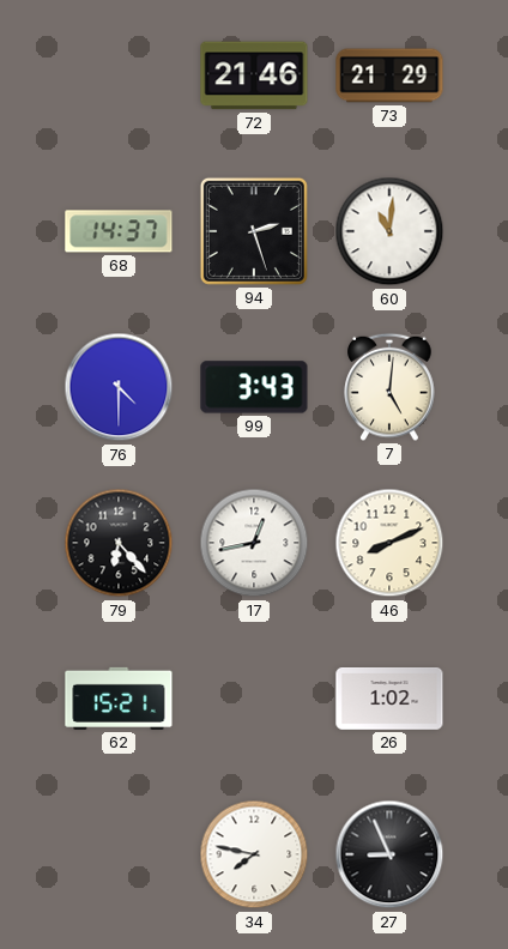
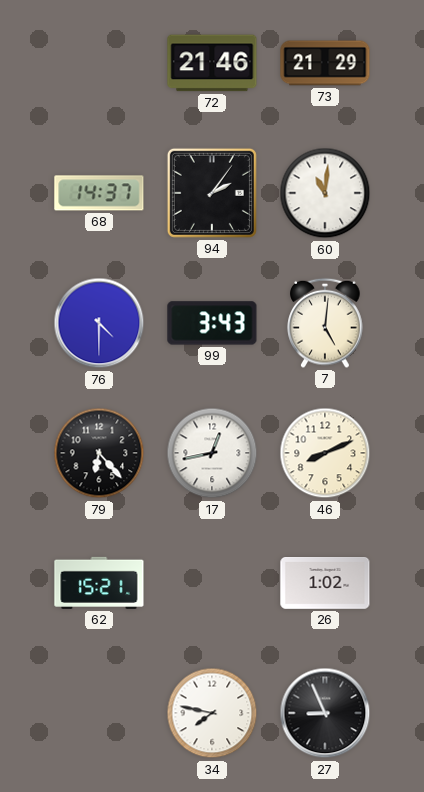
94: 2:27 -> 2:06
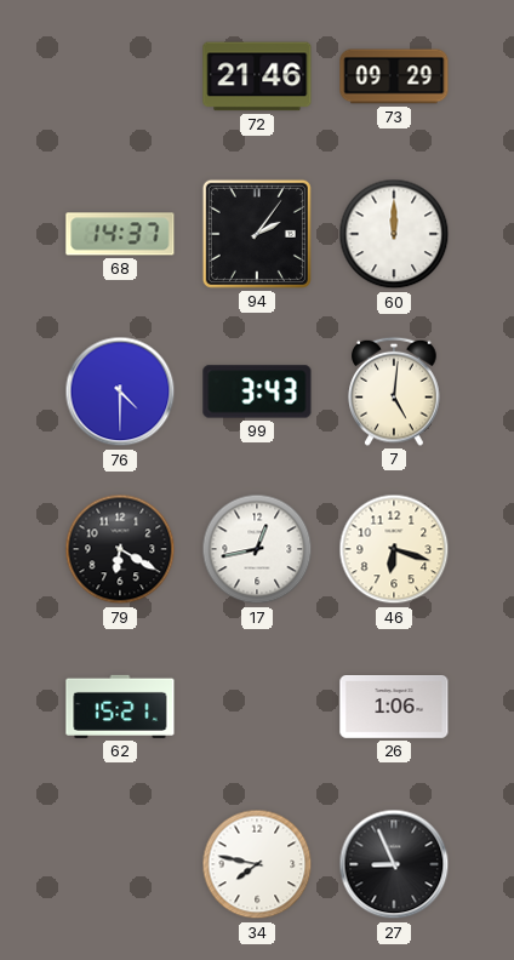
73: 21:29 -> 09:29
60: 11:01 -> 12:00
79: 6:23 -> 6:20
46: 8:11 -> 6:18
26: 1:02 -> 1:06
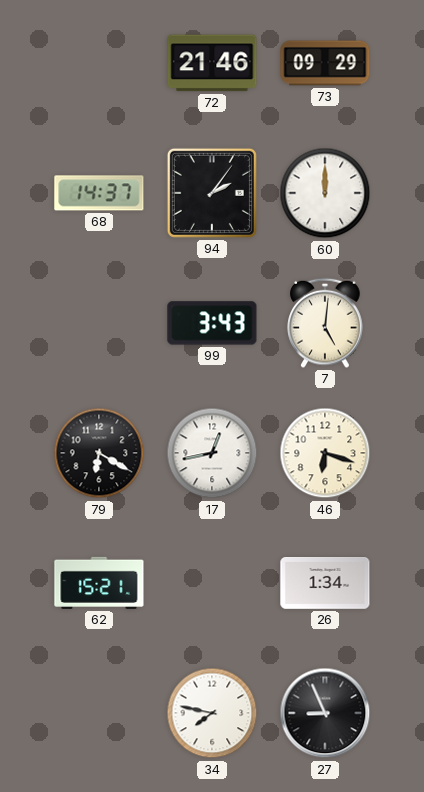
76: 4:30 -> none
26: 1:06 -> 1:34
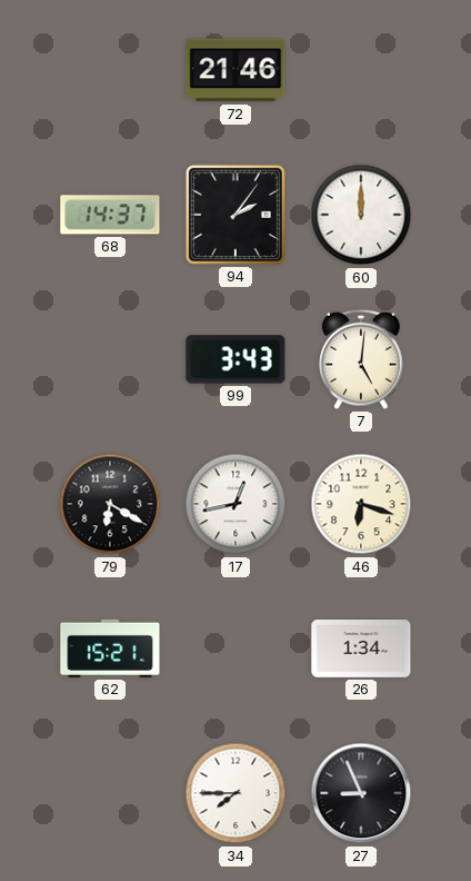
73: 09:29 -> none
34: 7:47 -> 7:45
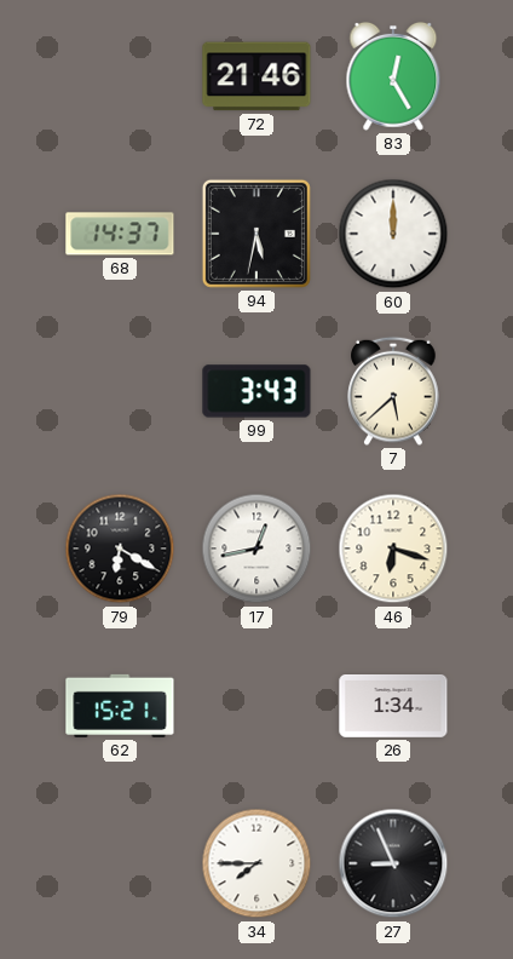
83: none -> 12:25
94: 2:06 -> 5:32
7: 5:01 -> 5:38
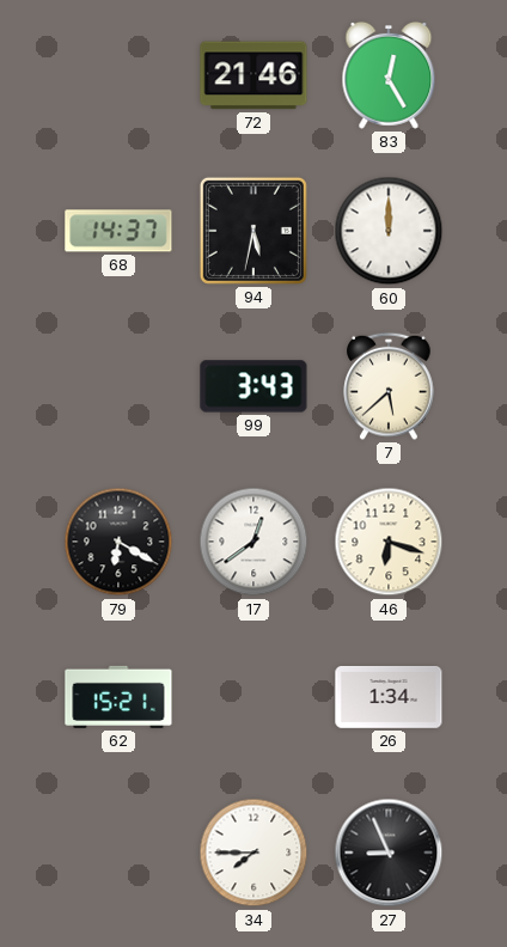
17: 12:43 -> 12:39
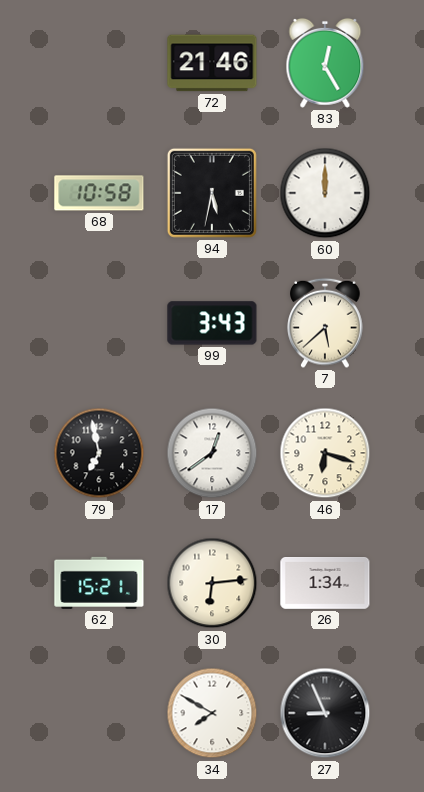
68: 14:37 -> 10:58
79: 6:20 -> 6:58
30: none -> 6:14
34: 7:45 -> 7:50
